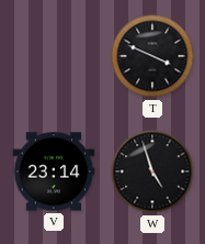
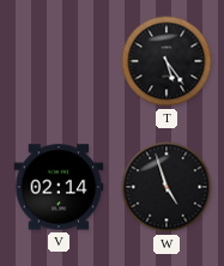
T: 3:49 -> 5:24
V: 23:14 -> 02:14
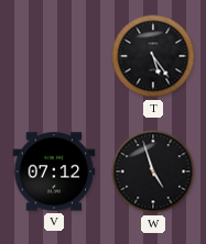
V: 02:14 -> 07:12
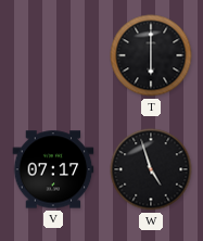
T: 5:24 -> 6:00
V: 07:12 -> 07:17
